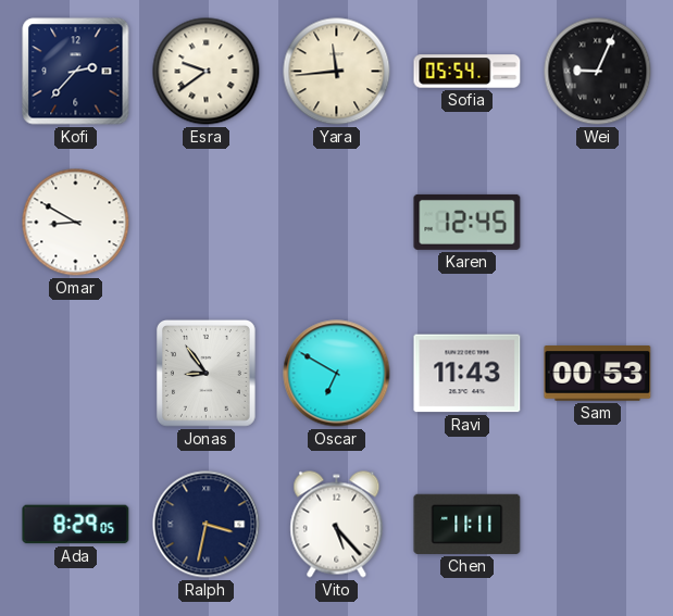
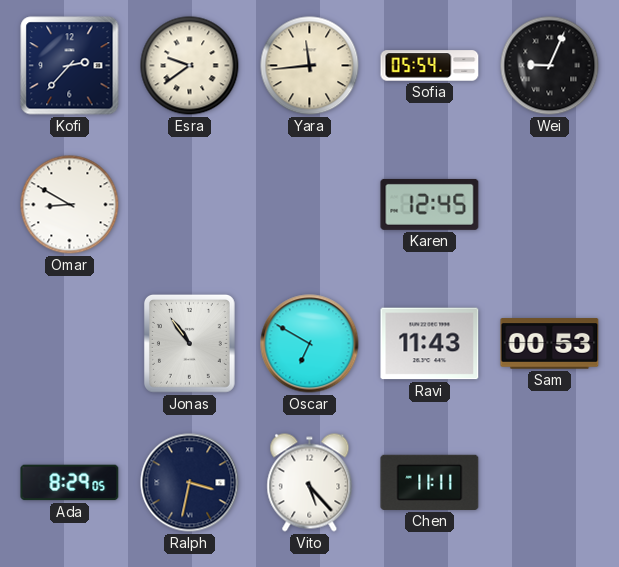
Jonas: 8:54 -> 10:54
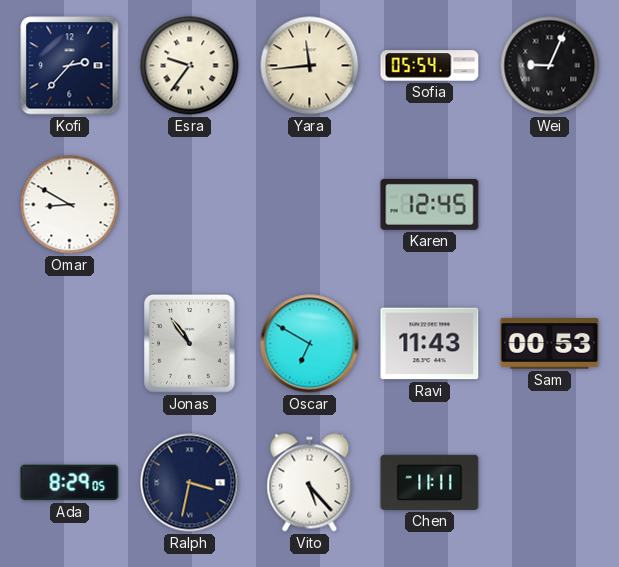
Esra: 9:39 -> 9:36
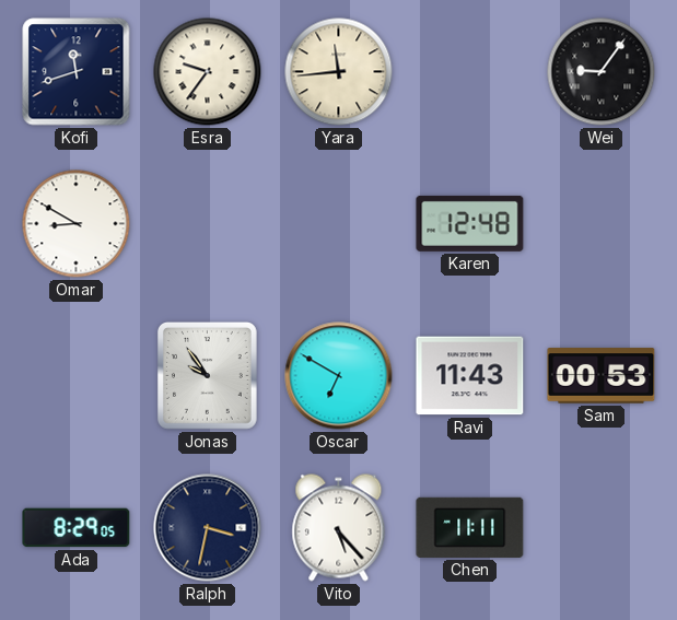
Kofi: 2:37 -> 11:42
Sofia: 05:54 -> none
Wei: 9:04 -> 9:06
Karen: 12:45 -> 12:48
Jonas: 10:54 -> 9:54
